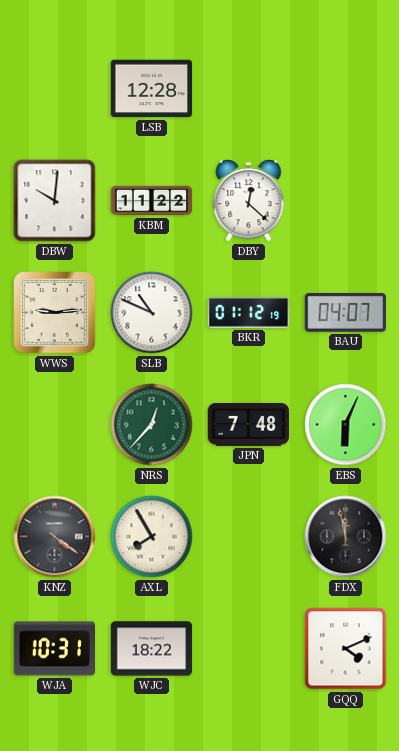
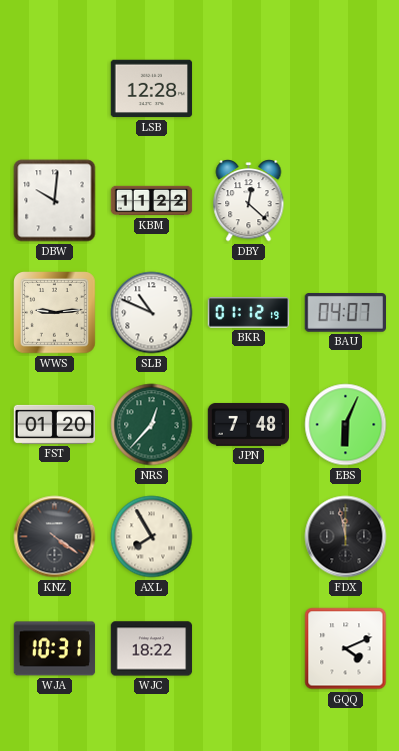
FST: none -> 01:20
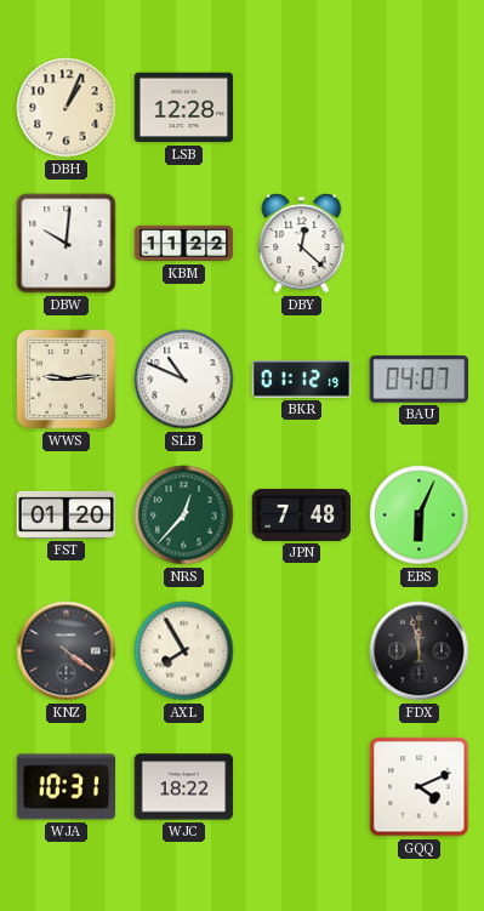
DBH: none -> 1:04
